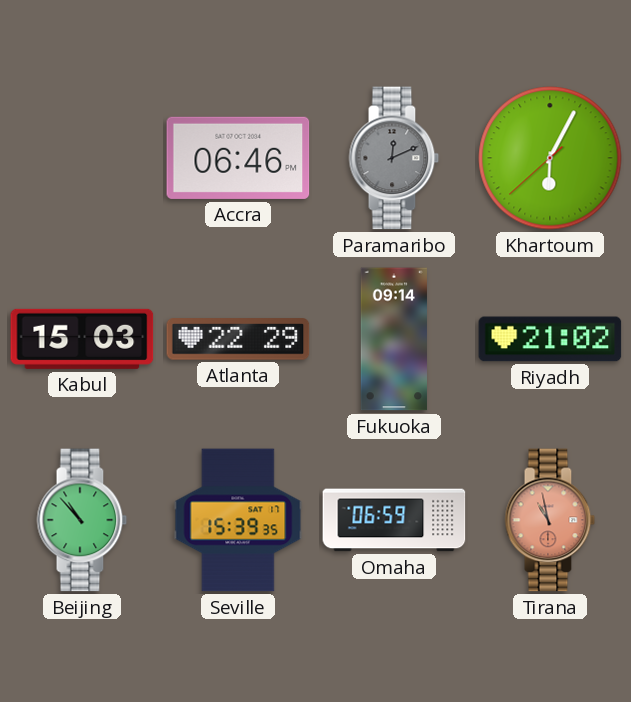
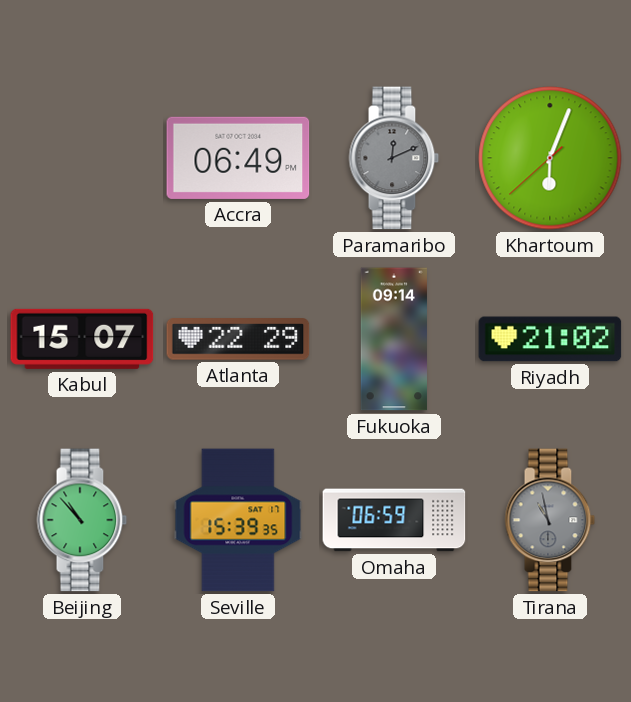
Accra: 06:46 -> 06:49
Khartoum: 6:04 -> 6:03
Kabul: 15:03 -> 15:07
Tirana dial: salmon -> grey
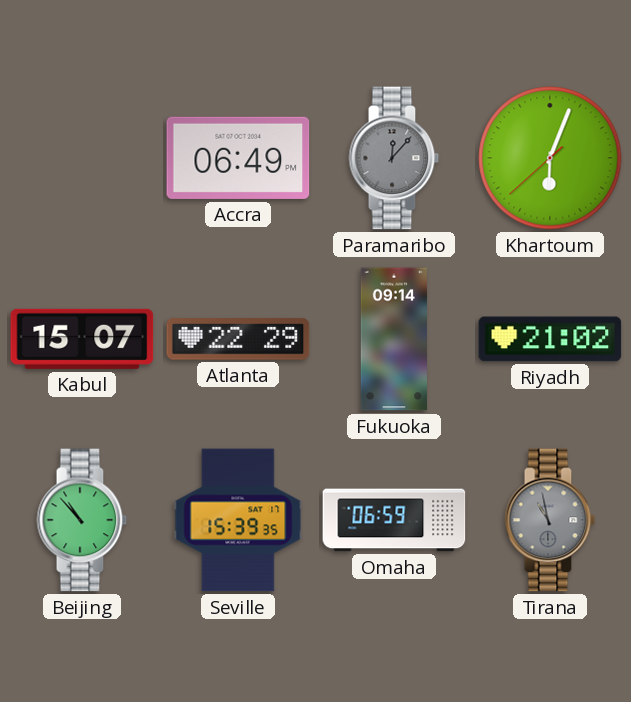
Paramaribo: 12:11 -> 12:07
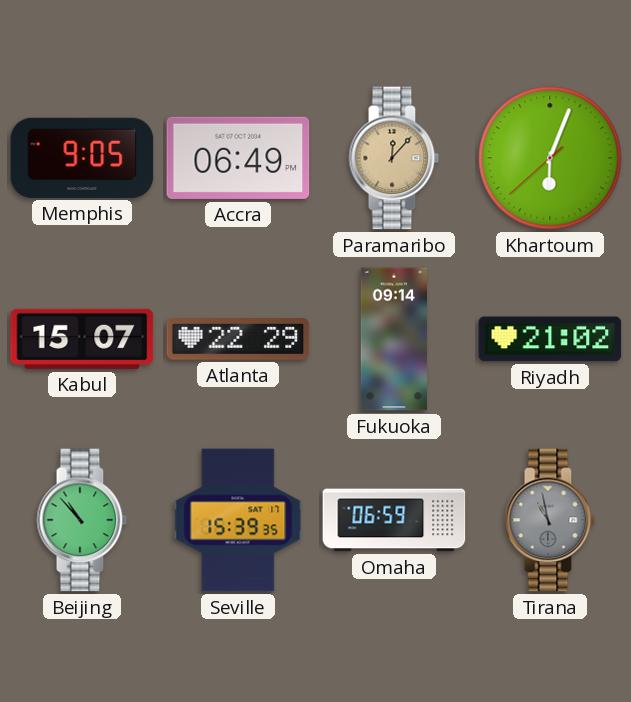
Memphis: none -> 9:05
Paramaribo dial: grey -> champagne
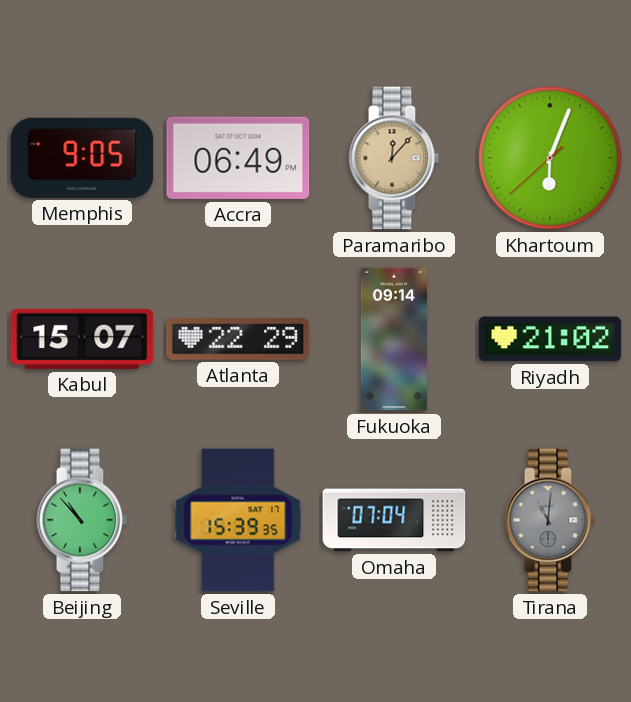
Omaha: 06:59 -> 07:04
Tirana: 10:58 -> 11:01
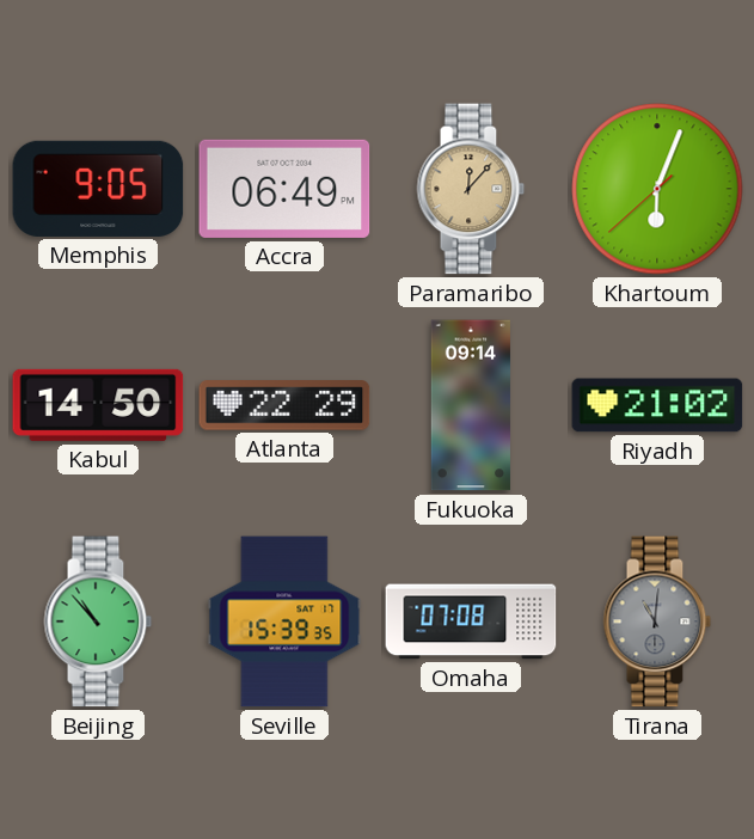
Kabul: 15:07 -> 14:50
Omaha: 07:04 -> 07:08
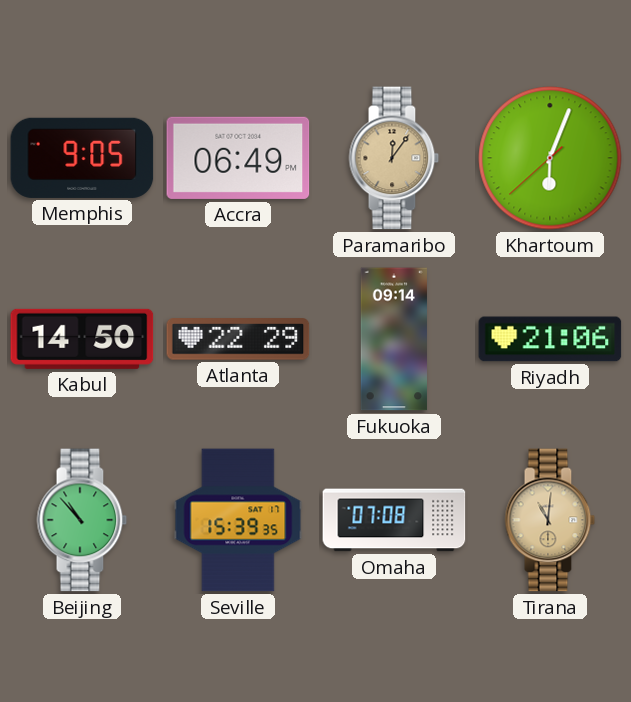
Paramaribo: 12:07 -> 12:06
Riyadh: 21:02 -> 21:06
Tirana dial: grey -> champagne
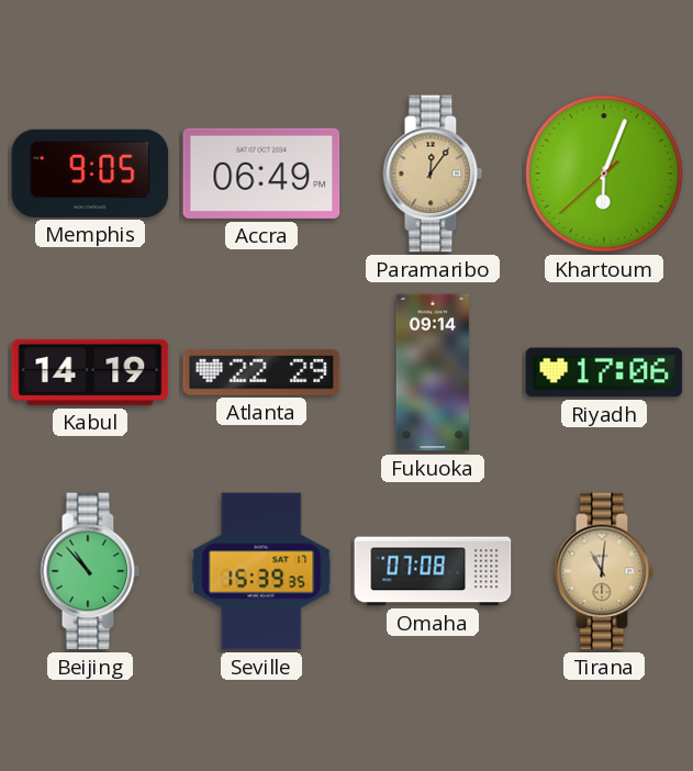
Kabul: 14:50 -> 14:19
Riyadh: 21:06 -> 17:06
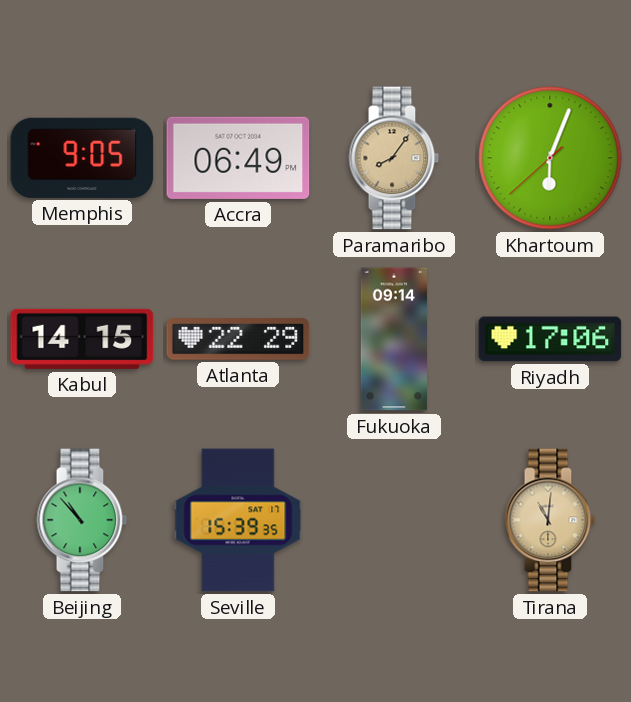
Paramaribo: 12:06 -> 8:06
Kabul: 14:19 -> 14:15
Omaha: 07:08 -> none
